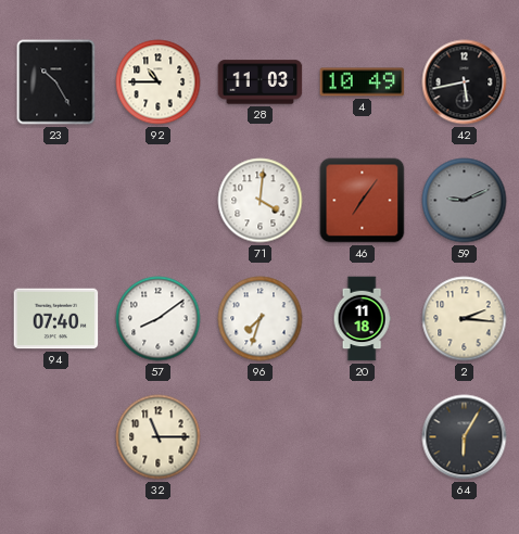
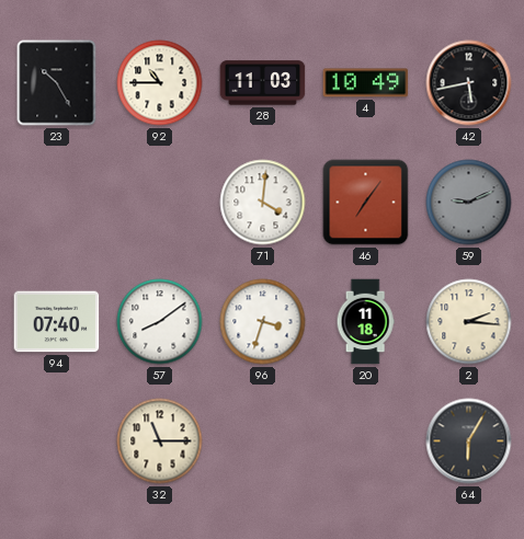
96: 7:33 -> 3:33
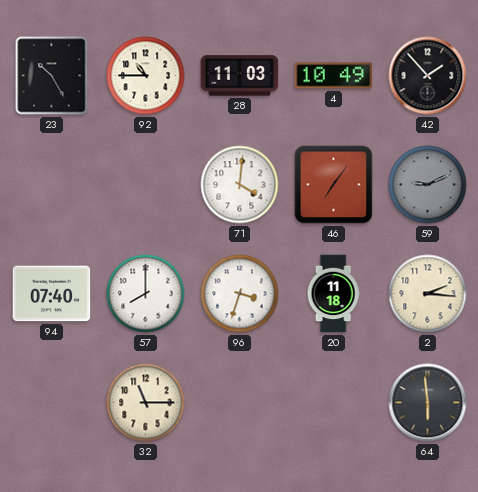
42: 5:43 -> 1:53
57: 8:09 -> 8:00
64: 6:05 -> 5:59
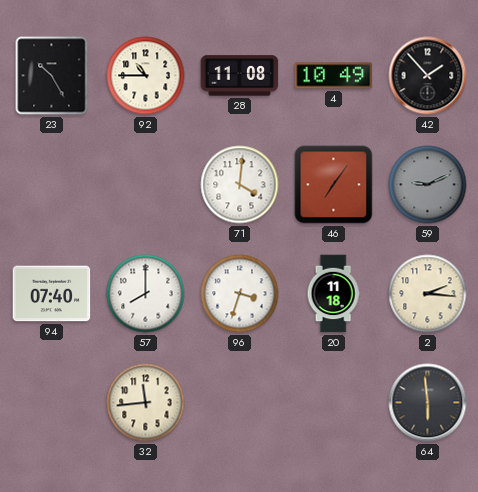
28: 11:03 -> 11:08
32: 11:15 -> 11:44
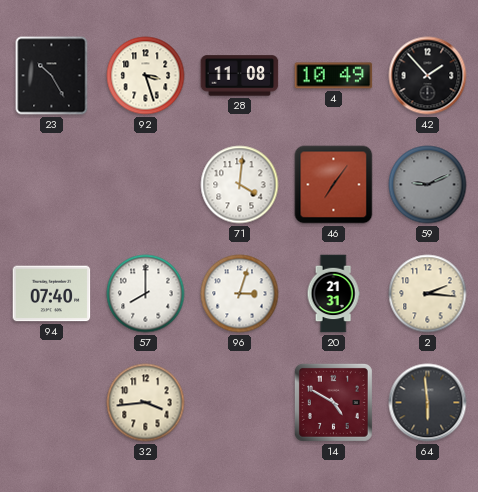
92: 10:45 -> 3:27
96: 3:33 -> 3:03
20: 11:18 -> 21:31
32: 11:44 -> 3:44
14: none -> 4:50
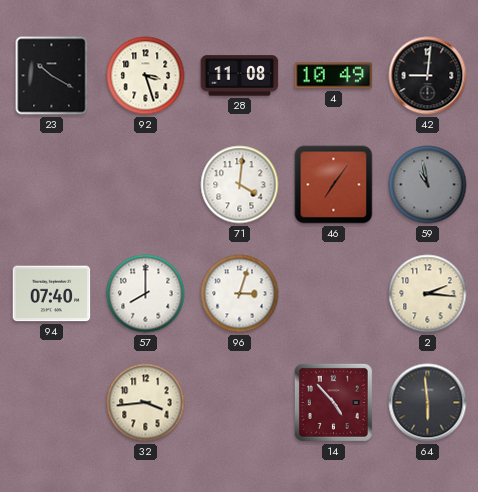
23: 10:25 -> 10:20
42: 1:53 -> 9:01
59: 9:11 -> 10:58
20: 21:31 -> none
14: 4:50 -> 4:53
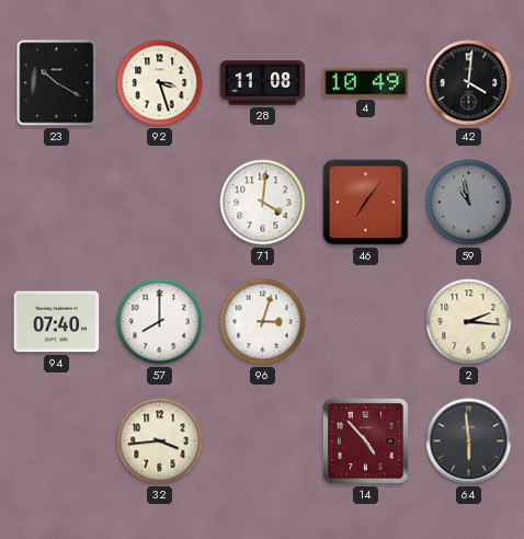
42: 9:01 -> 4:01
